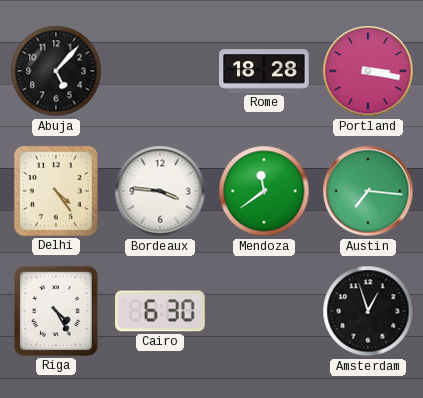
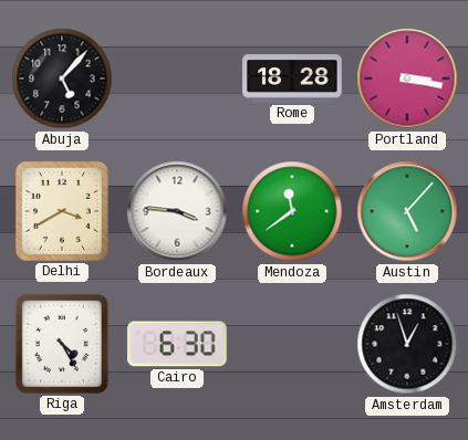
Delhi: 4:24 -> 3:40
Austin: 7:16 -> 5:07
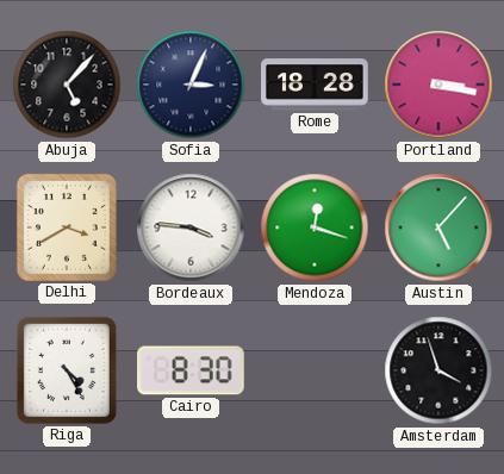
Sofia: none -> 3:04
Mendoza: 11:39 -> 12:18
Cairo: 6:30 -> 8:30
Amsterdam: 12:57 -> 3:57
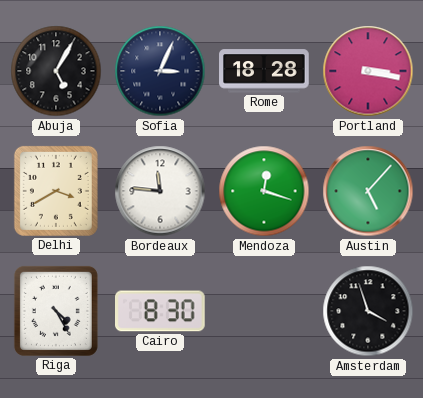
Abuja: 5:07 -> 5:05
Bordeaux: 3:46 -> 11:46
